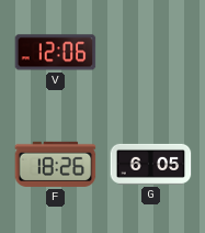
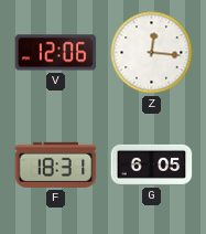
Z: none -> 12:16
F: 18:26 -> 18:31
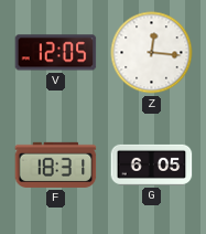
V: 12:06 -> 12:05
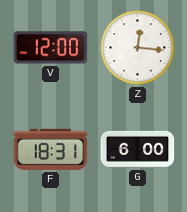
V: 12:05 -> 12:00
G: 6:05 -> 6:00
